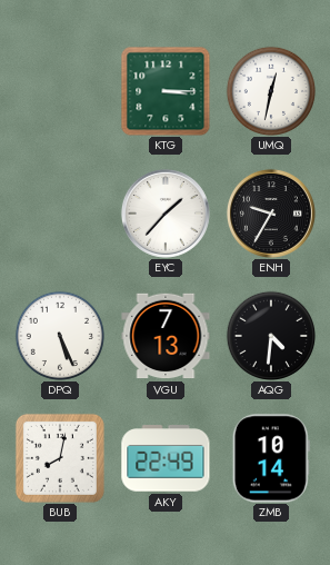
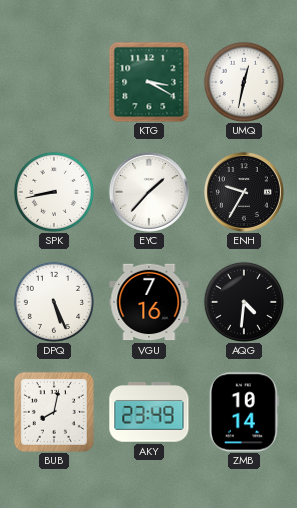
KTG: 3:15 -> 3:20
SPK: none -> 8:43
VGU: 7:13 -> 7:16
AKY: 22:49 -> 23:49
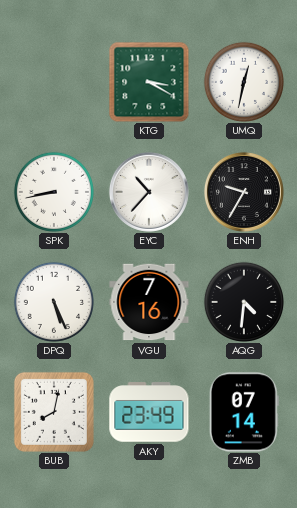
EYC: 1:37 -> 10:37
ZMB: 10:14 -> 07:14
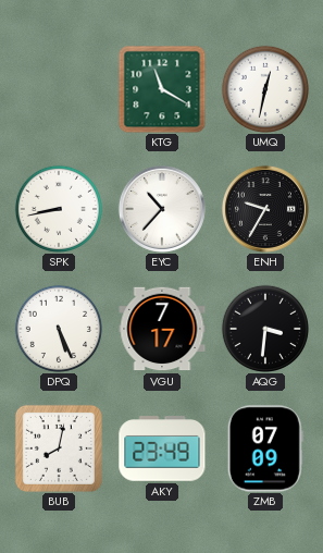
KTG: 3:20 -> 11:20
VGU: 7:16 -> 7:17
AQG: 4:31 -> 3:31
ZMB: 07:14 -> 07:09
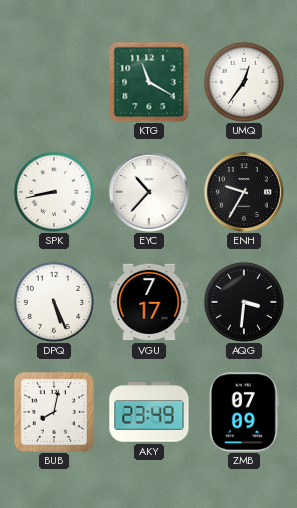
UMQ: 12:32 -> 12:36
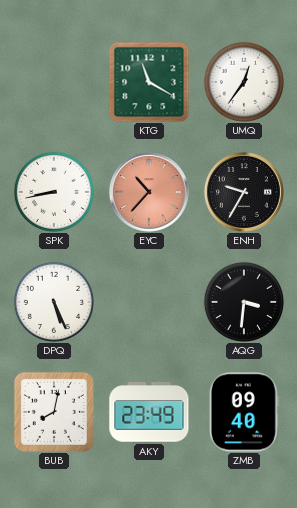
EYC dial: white -> salmon
VGU: 7:17 -> none
ZMB: 07:09 -> 09:40
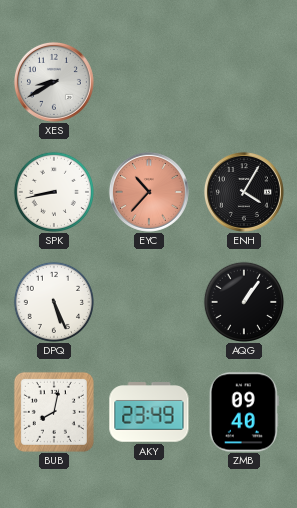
XES: none -> 8:40
KTG: 11:20 -> none
UMQ: 12:36 -> none
ENH: 9:35 -> 4:05
AQG: 3:31 -> 1:06
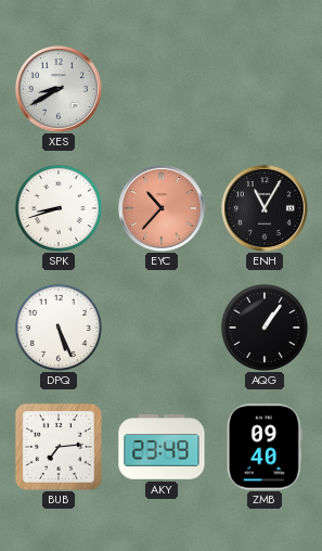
SPK: 8:43 -> 8:42
ENH: 4:05 -> 11:05
BUB: 8:02 -> 7:14
